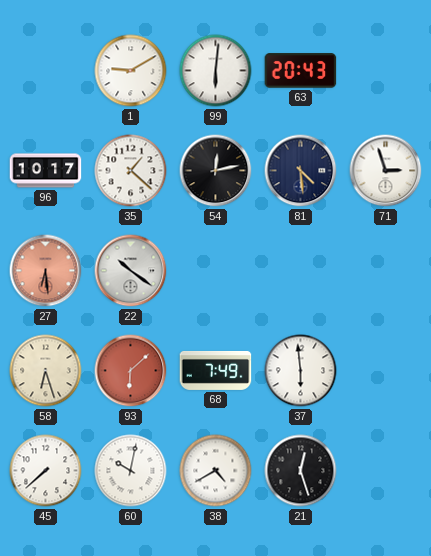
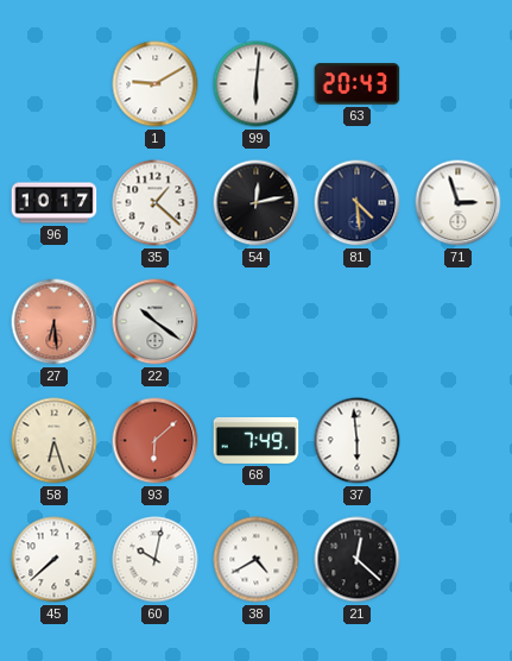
21: 12:27 -> 12:22
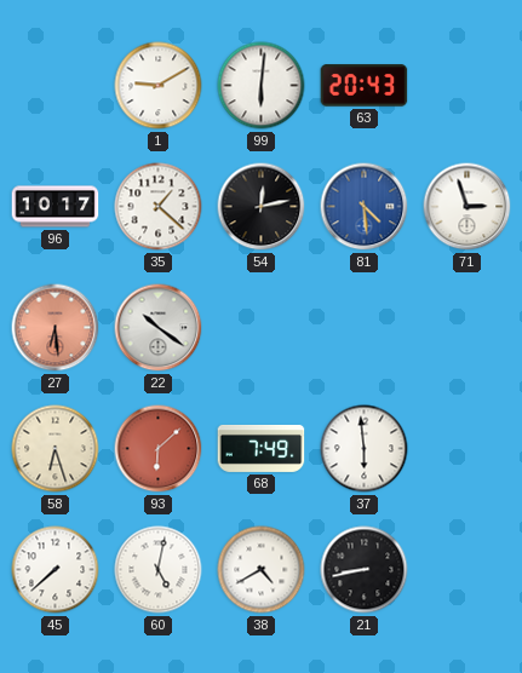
81 dial: navy -> blue
60: 10:02 -> 5:02
21: 12:22 -> 8:43
